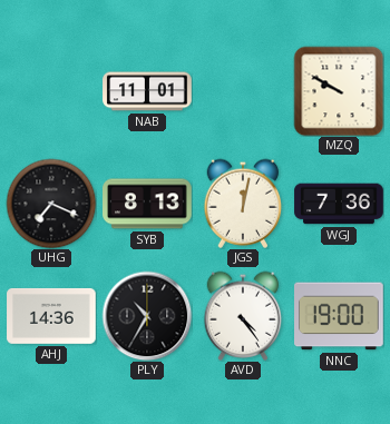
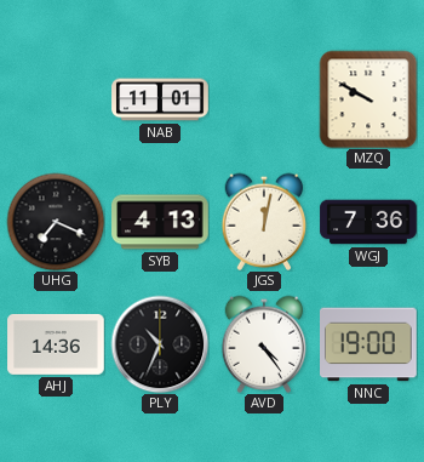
SYB: 8:13 -> 4:13
PLY: 10:35 -> 10:34
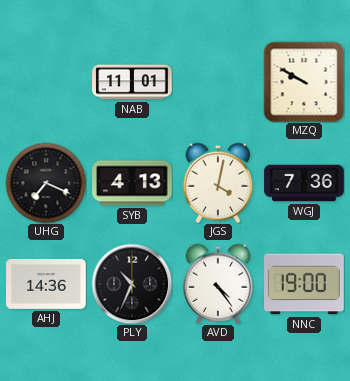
JGS: 12:02 -> 4:02
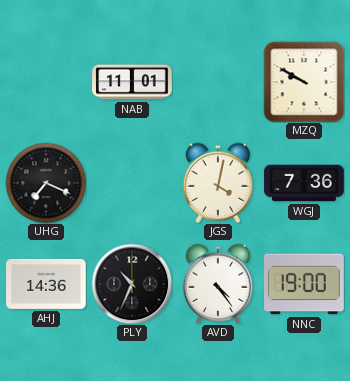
SYB: 4:13 -> none
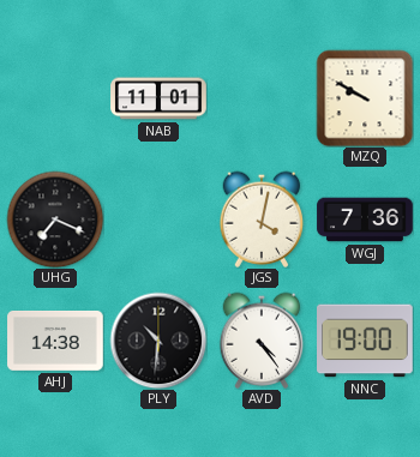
AHJ: 14:36 -> 14:38
PLY: 10:34 -> 10:31
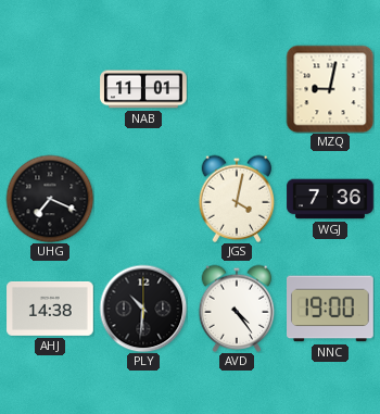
MZQ: 9:50 -> 9:02
